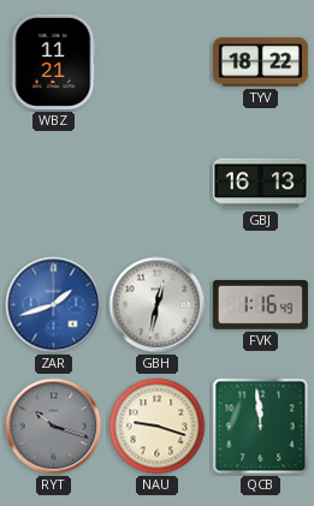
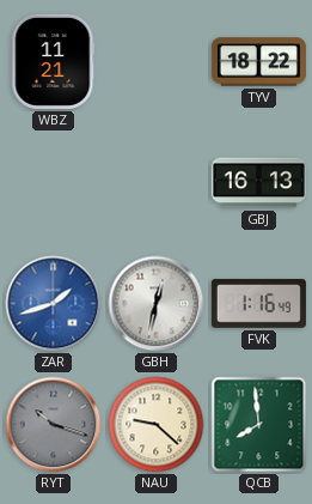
NAU: 9:18 -> 9:22
QCB: 11:59 -> 7:59
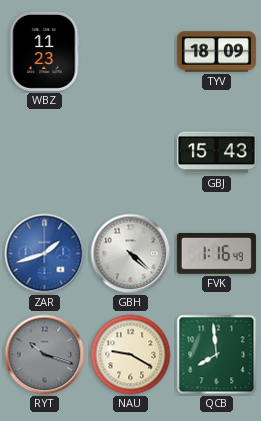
WBZ: 11:21 -> 11:23
TYV: 18:22 -> 18:09
GBJ: 16:13 -> 15:43
GBH: 12:32 -> 4:22
NAU: 9:22 -> 9:20
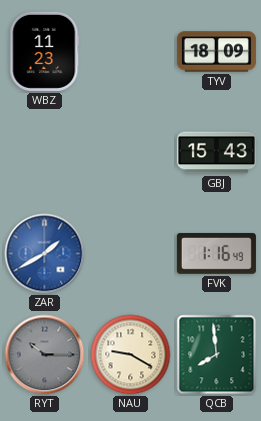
ZAR: 1:42 -> 1:40
GBH: 4:22 -> none
RYT: 10:18 -> 10:15
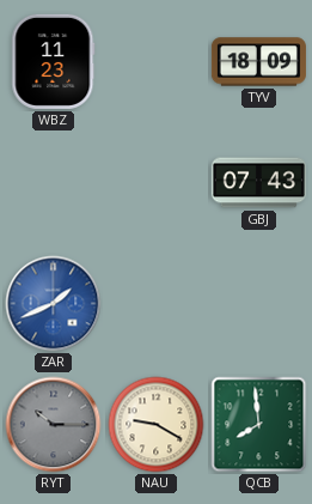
GBJ: 15:43 -> 07:43
ZAR: 1:40 -> 1:41
FVK: 1:16 -> none
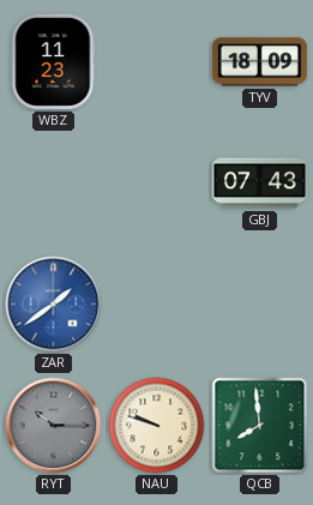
ZAR: 1:41 -> 1:39
NAU: 9:20 -> 9:48
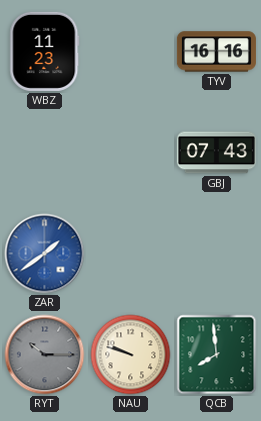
TYV: 18:09 -> 16:16
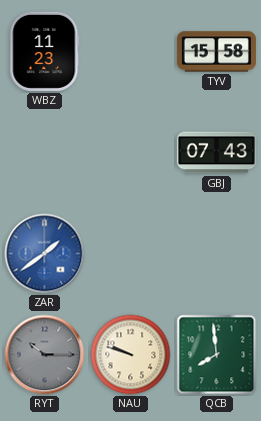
TYV: 16:16 -> 15:58
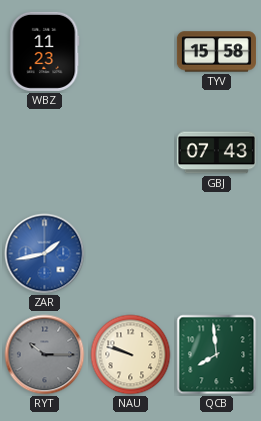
ZAR: 1:39 -> 1:43
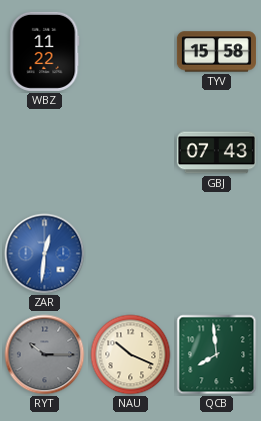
WBZ: 11:23 -> 11:22
ZAR: 1:43 -> 12:31
NAU: 9:48 -> 10:19
